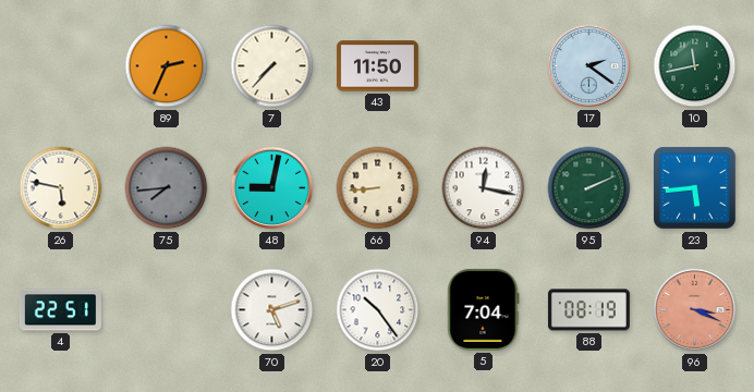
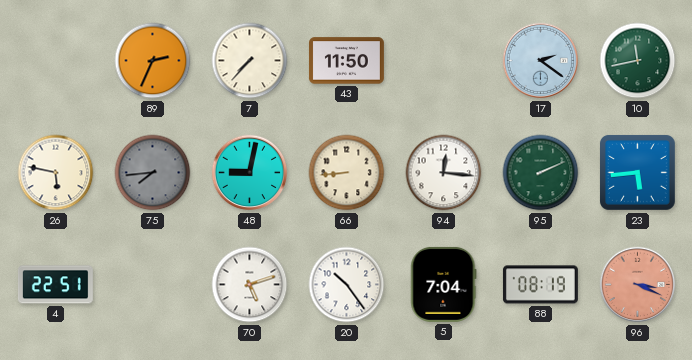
94: 12:17 -> 12:16
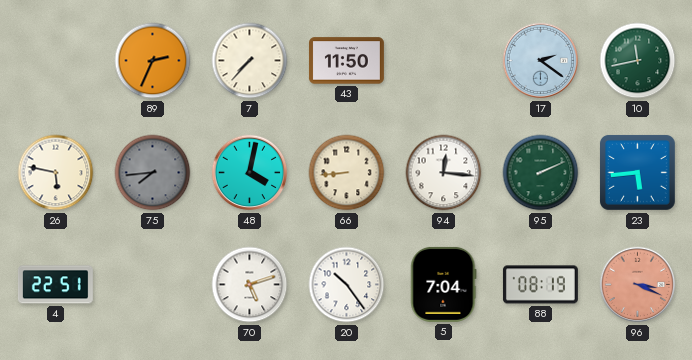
48: 9:02 -> 4:02
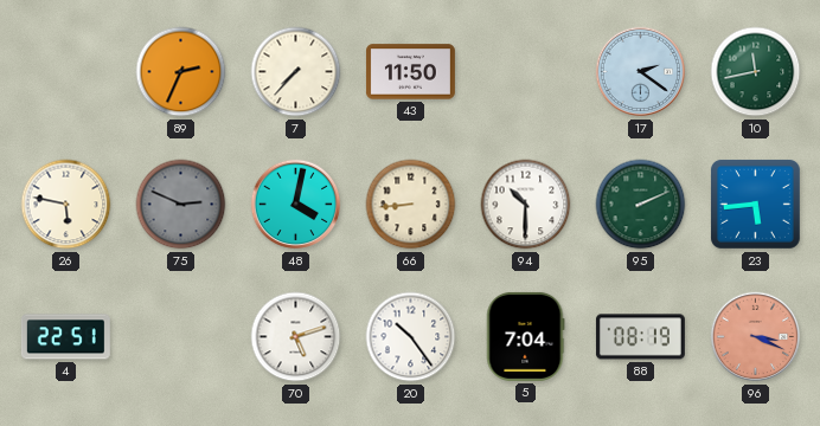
75: 7:44 -> 2:49
94: 12:16 -> 10:30
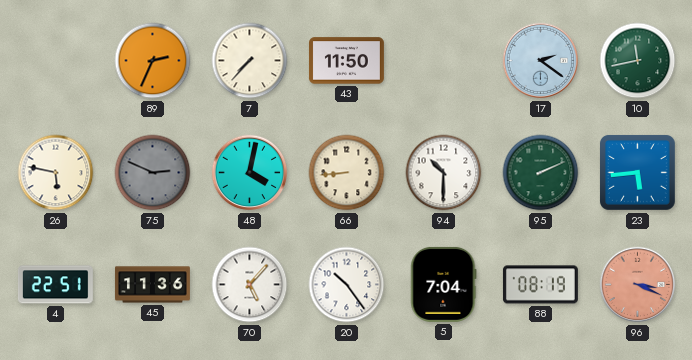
45: none -> 11:36
70: 5:12 -> 5:07
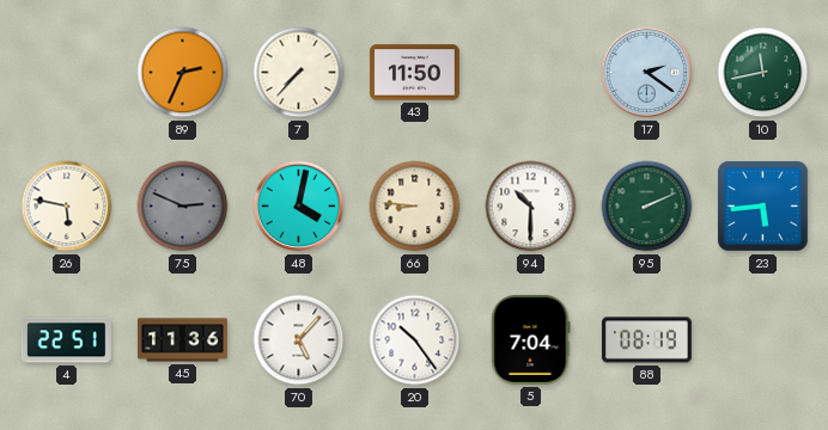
66: 8:44 -> 8:46
96: 3:19 -> none
